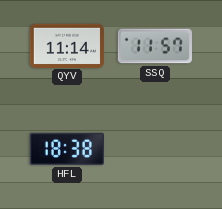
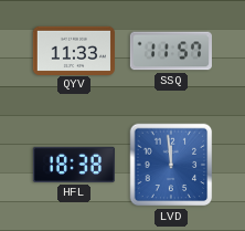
QYV: 11:14 -> 11:33
LVD: none -> 11:59
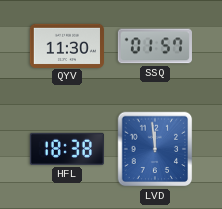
QYV: 11:33 -> 11:30
SSQ: 11:57 -> 01:57
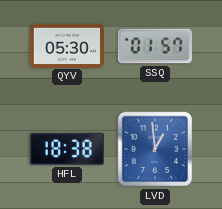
QYV: 11:30 -> 05:30
LVD: 11:59 -> 12:59
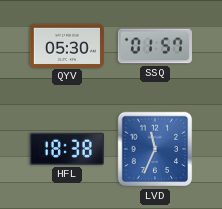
LVD: 12:59 -> 11:34
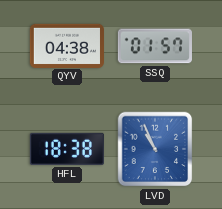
QYV: 05:30 -> 04:38
LVD: 11:34 -> 10:56
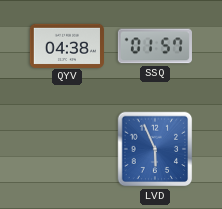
HFL: 18:38 -> none
LVD: 10:56 -> 5:56
